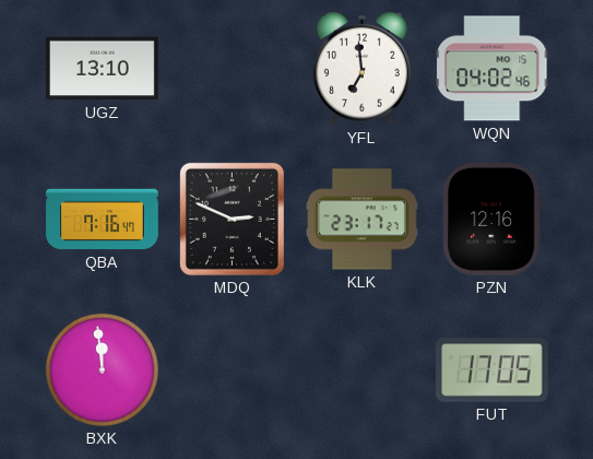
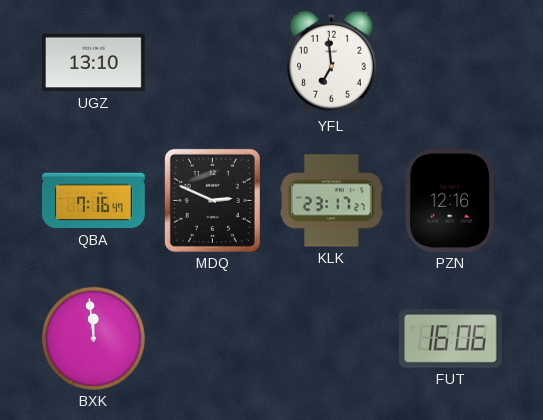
WQN: 04:02 -> none
FUT: 17:05 -> 16:06
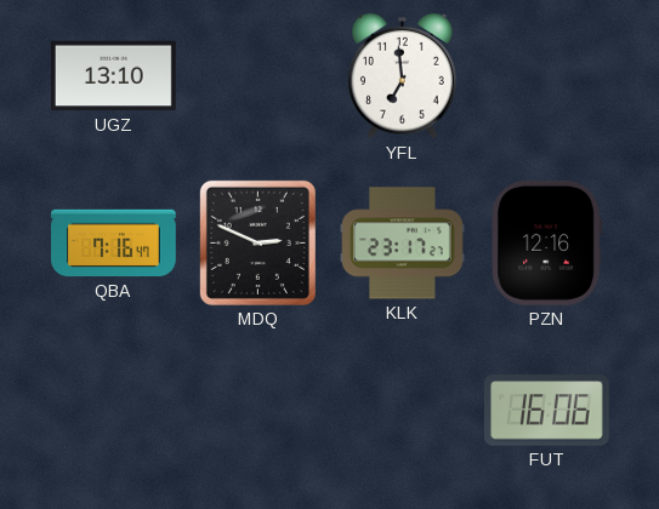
BXK: 11:59 -> none
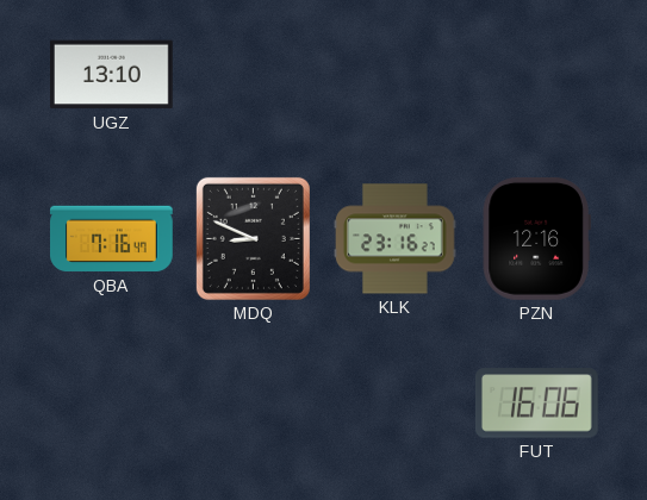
YFL: 6:59 -> none
MDQ: 2:49 -> 8:49
KLK: 23:17 -> 23:16
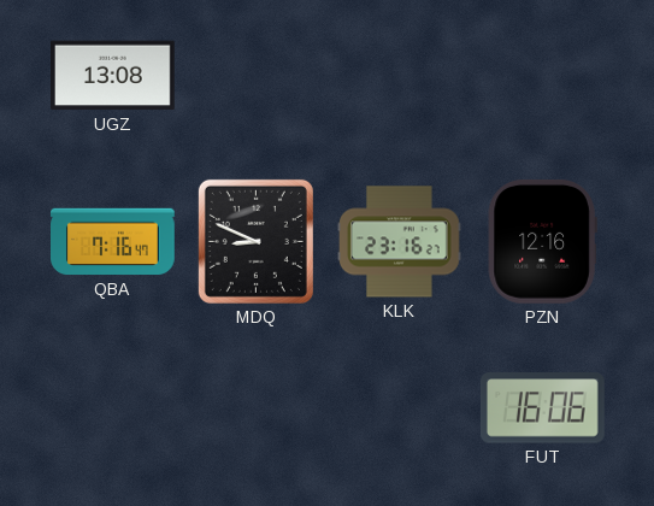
UGZ: 13:10 -> 13:08
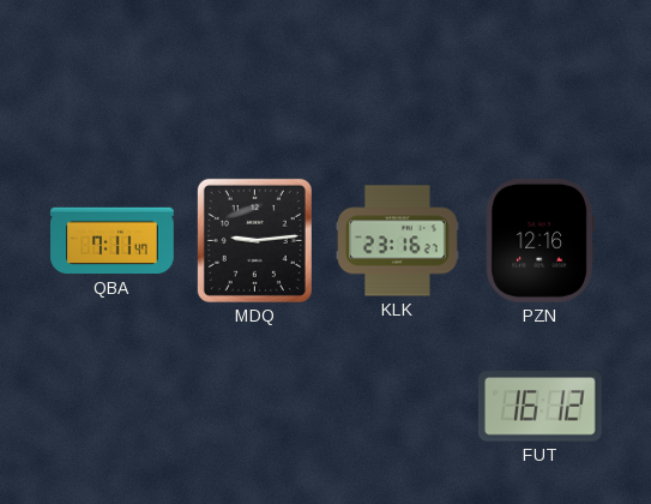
UGZ: 13:08 -> none
QBA: 7:16 -> 7:11
MDQ: 8:49 -> 9:14
FUT: 16:06 -> 16:12
